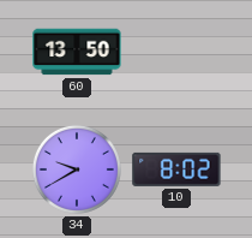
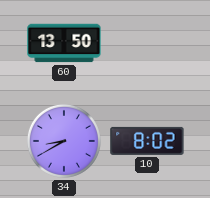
34: 9:40 -> 8:40
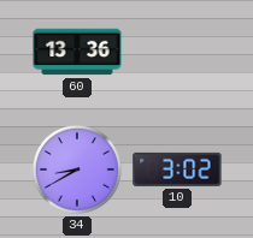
60: 13:50 -> 13:36
10: 8:02 -> 3:02
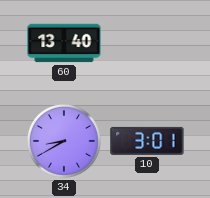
60: 13:36 -> 13:40
10: 3:02 -> 3:01
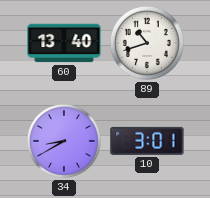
89: none -> 10:42
